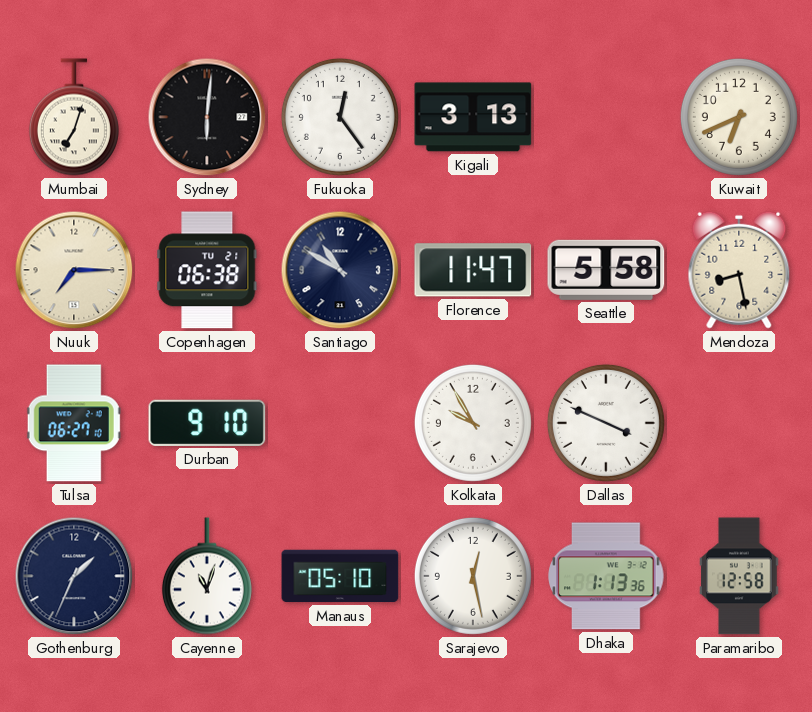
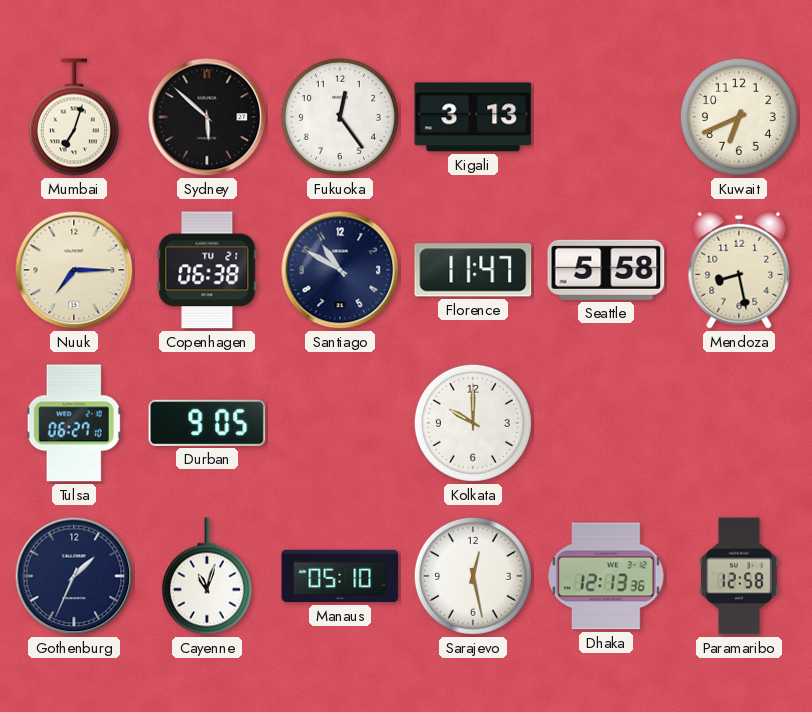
Sydney: 6:01 -> 5:52
Durban: 9:10 -> 9:05
Kolkata: 9:55 -> 10:00
Dallas: 3:49 -> none
Dhaka: 1:13 -> 12:13
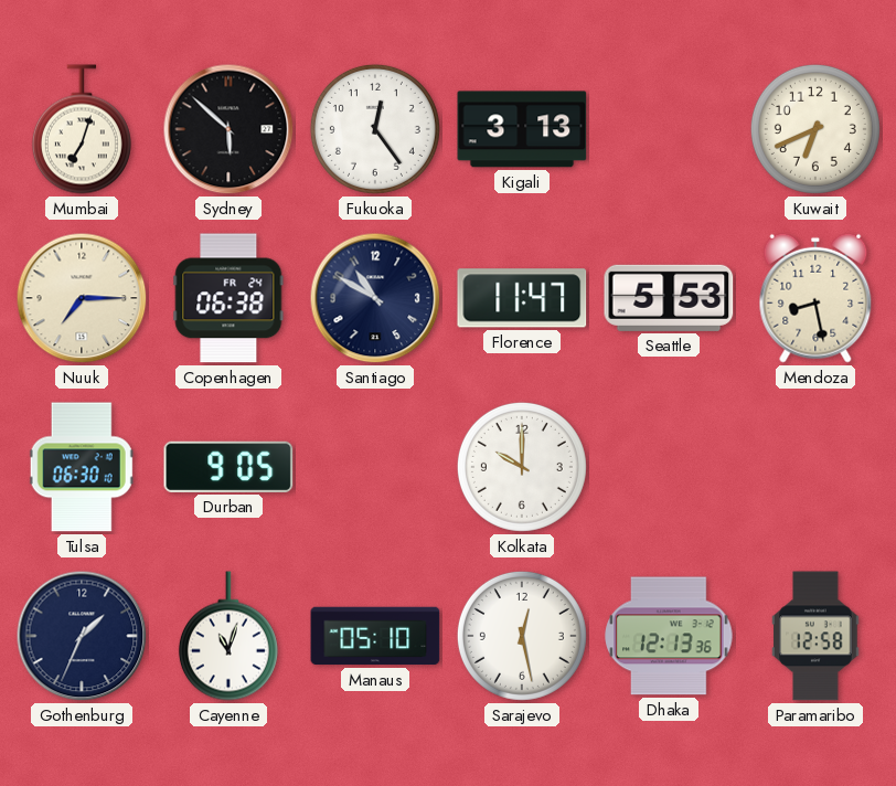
Copenhagen date: TU 21 -> FR 24
Seattle: 5:58 -> 5:53
Tulsa: 06:27 -> 06:30
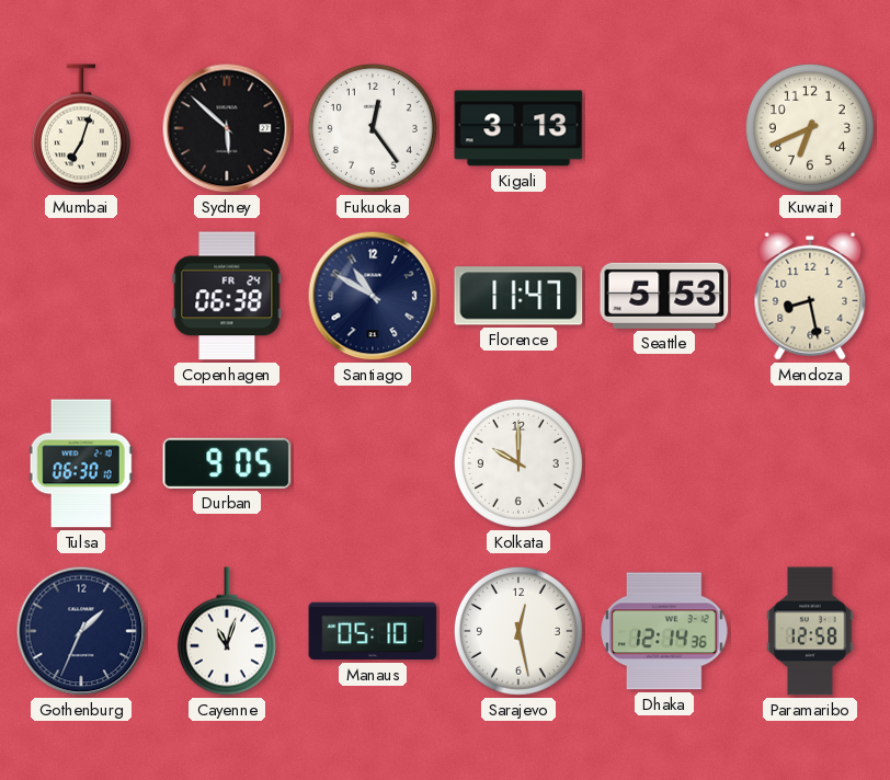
Nuuk: 7:15 -> none
Dhaka: 12:13 -> 12:14
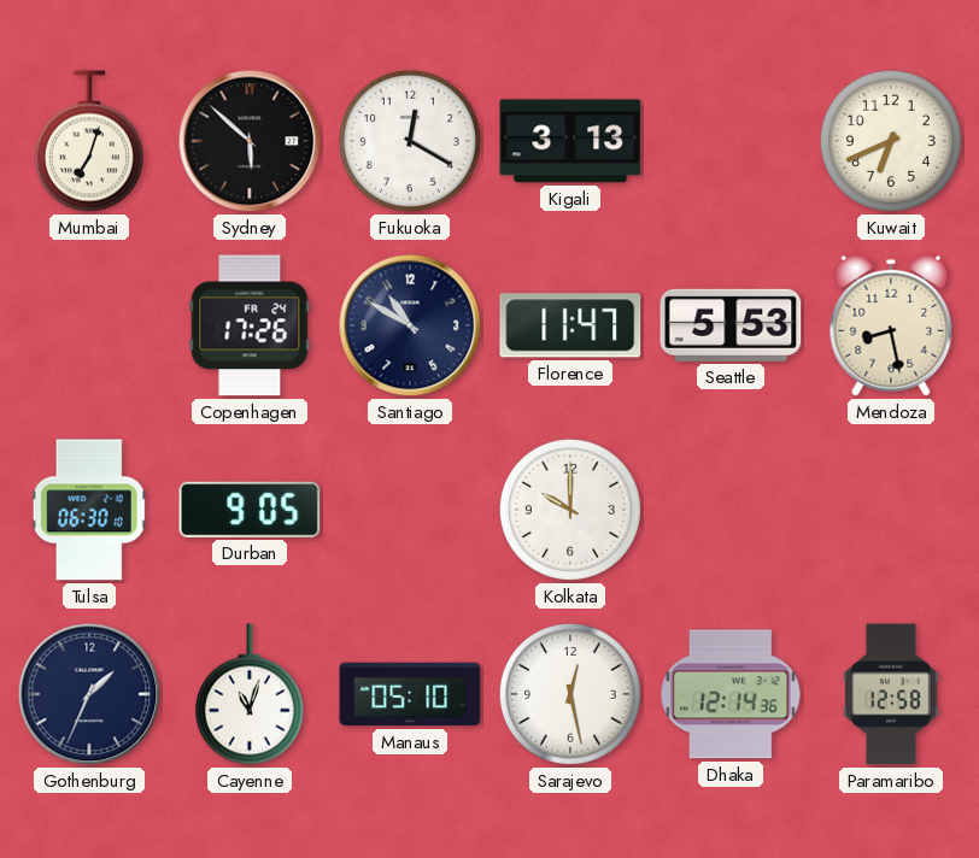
Fukuoka: 12:24 -> 12:20
Copenhagen: 06:38 -> 17:26
